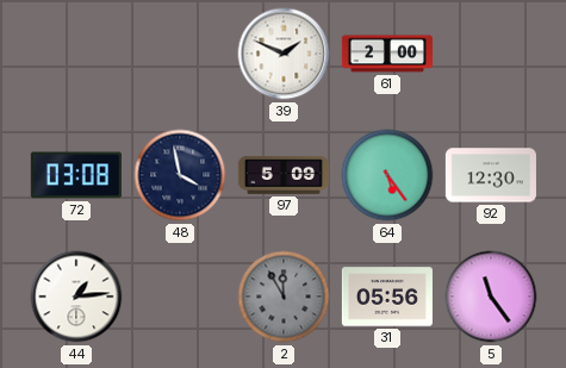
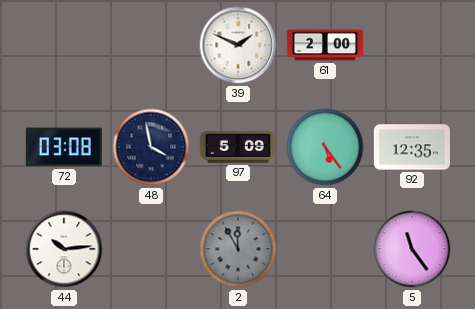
92: 12:30 -> 12:35
44: 1:14 -> 10:14
31: 05:56 -> none
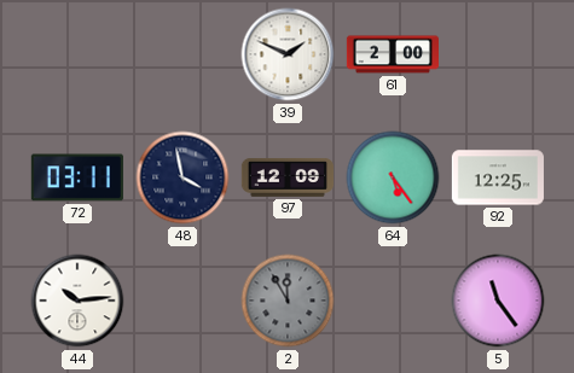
72: 03:08 -> 03:11
97: 5:09 -> 12:09
92: 12:35 -> 12:25
